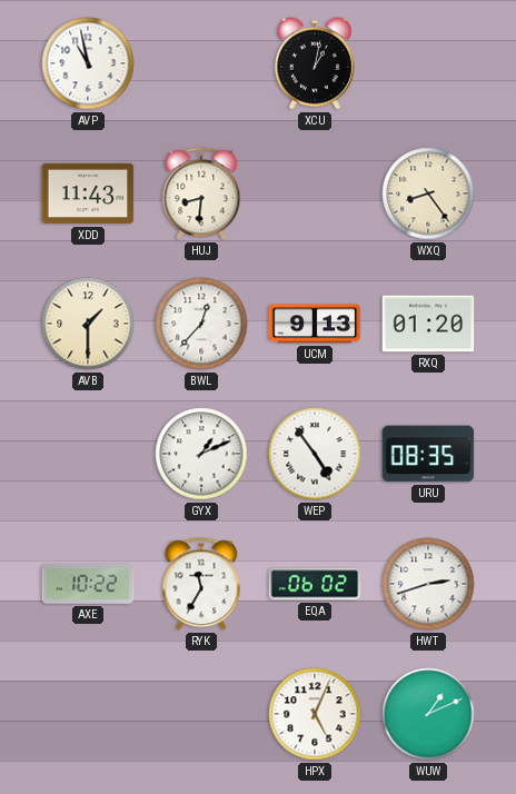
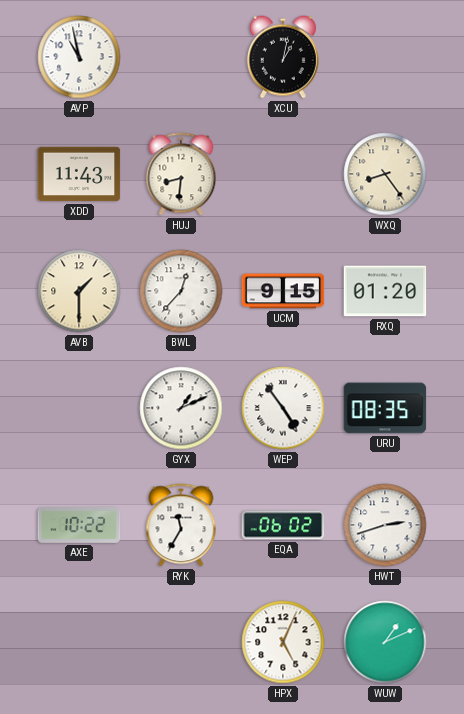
UCM: 9:13 -> 9:15
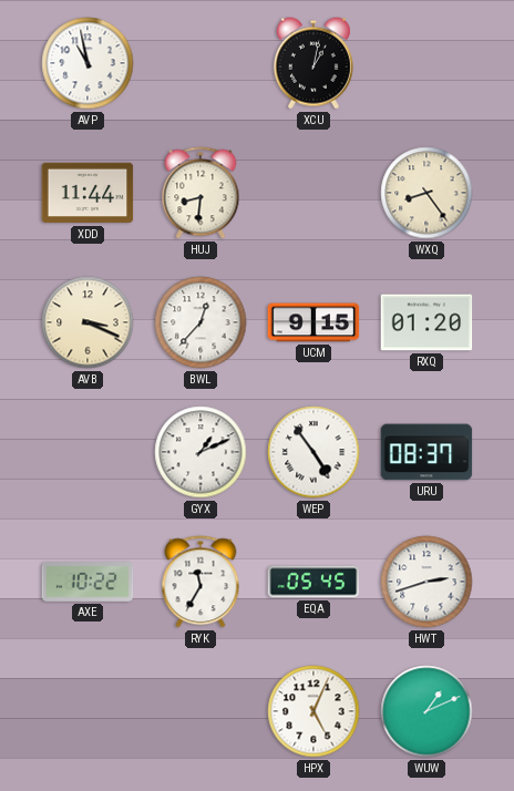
XDD: 11:43 -> 11:44
AVB: 1:30 -> 3:19
URU: 08:35 -> 08:37
EQA: 06:02 -> 05:45
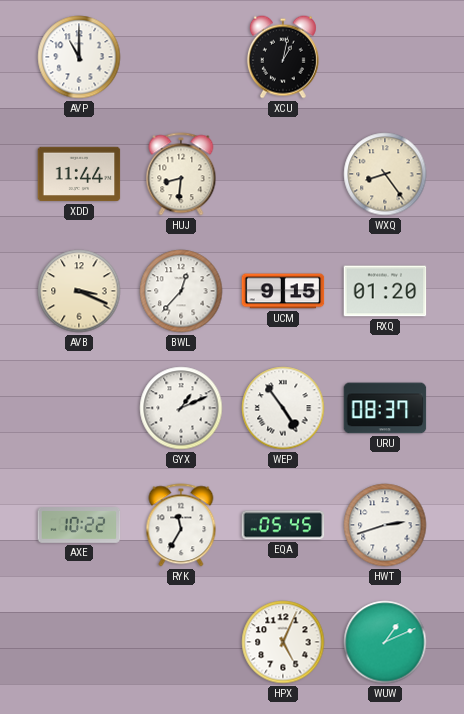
AVP: 10:58 -> 11:00
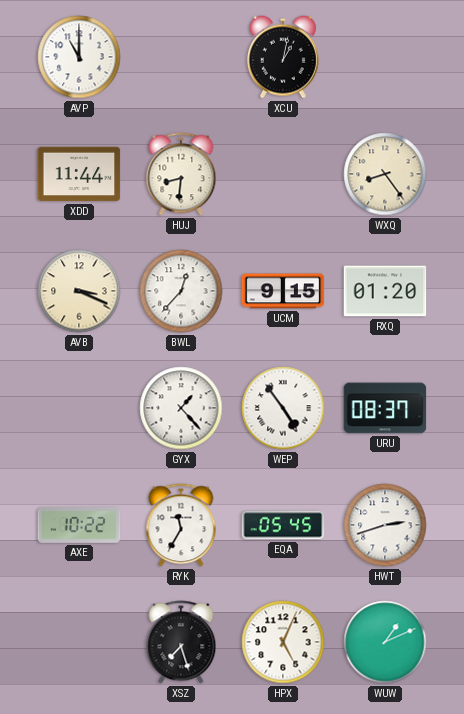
GYX: 1:11 -> 1:23
XSZ: none -> 7:27
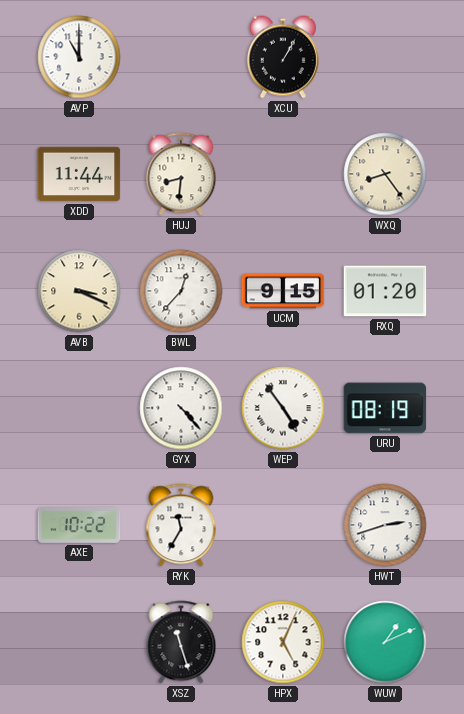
XCU: 1:02 -> 1:05
GYX: 1:23 -> 4:23
URU: 08:37 -> 08:19
EQA: 05:45 -> none
XSZ: 7:27 -> 11:27
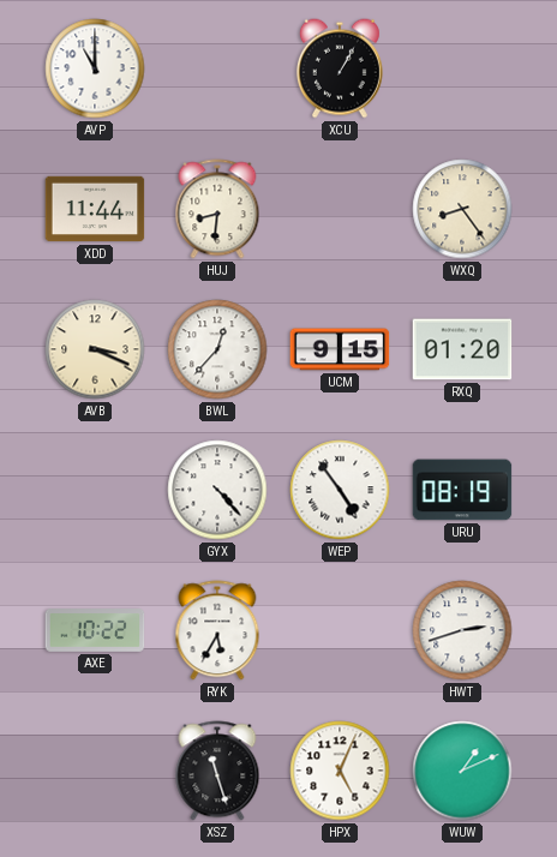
RYK: 11:35 -> 5:35
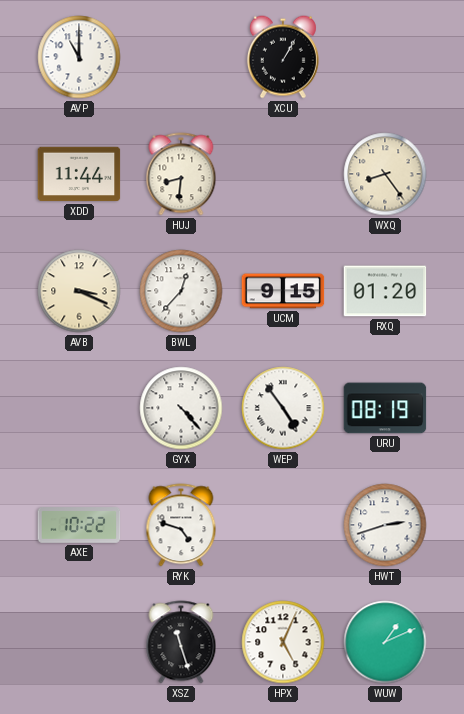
RYK: 5:35 -> 4:48
